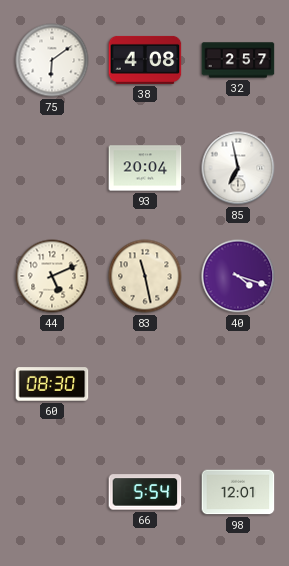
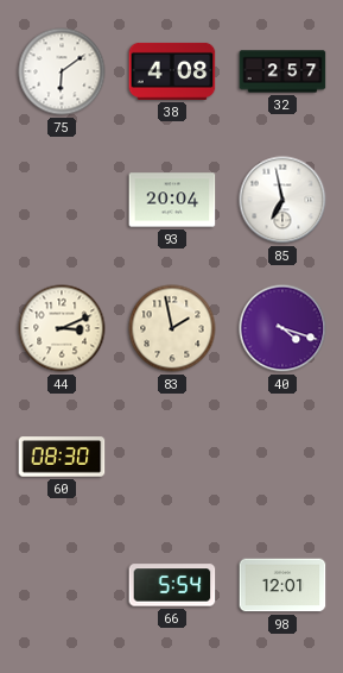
44: 5:11 -> 3:11
83: 11:28 -> 1:58
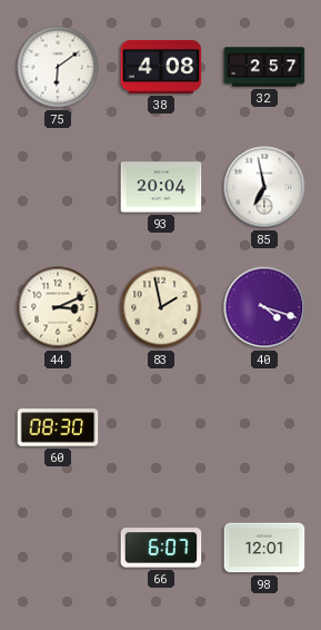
66: 5:54 -> 6:07
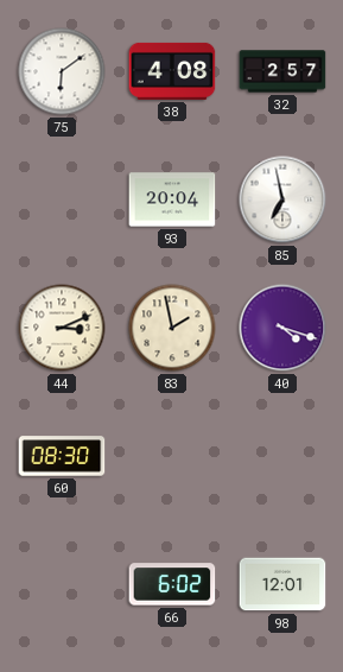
66: 6:07 -> 6:02
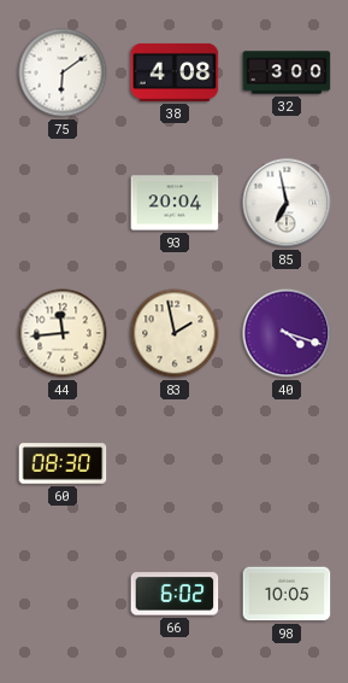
32: 2:57 -> 3:00
44: 3:11 -> 11:44
98: 12:01 -> 10:05
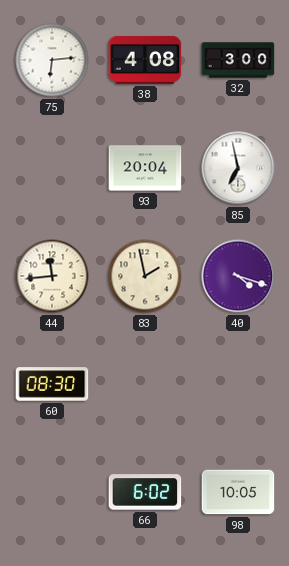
75: 6:09 -> 6:14
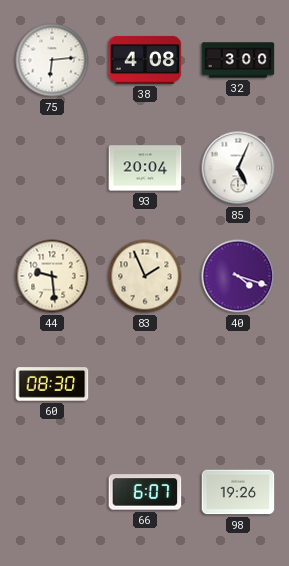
85: 6:58 -> 5:04
44: 11:44 -> 9:29
83: 1:58 -> 1:56
66: 6:02 -> 6:07
98: 10:05 -> 19:26
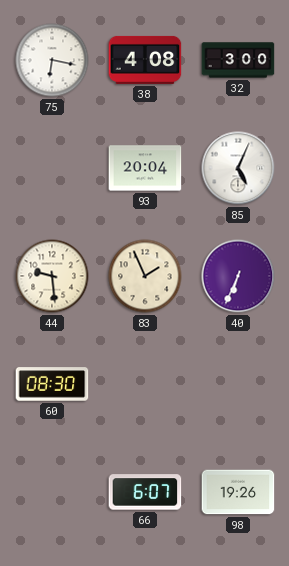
75: 6:14 -> 6:17
40: 4:18 -> 6:34
